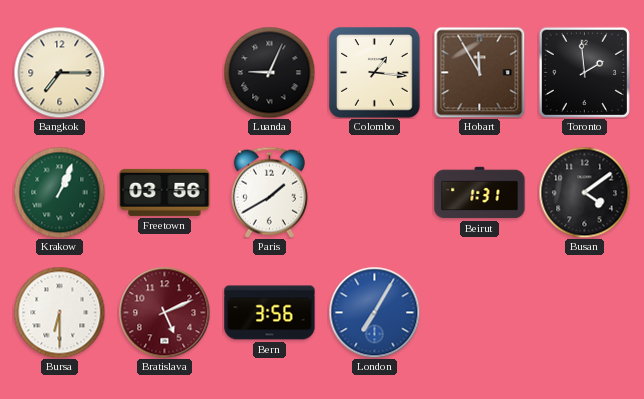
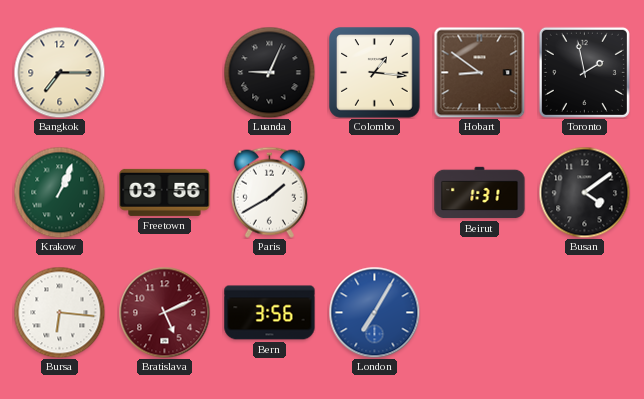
Hobart: 11:55 -> 8:51
Toronto: 1:59 -> 1:58
Bursa: 6:30 -> 6:16
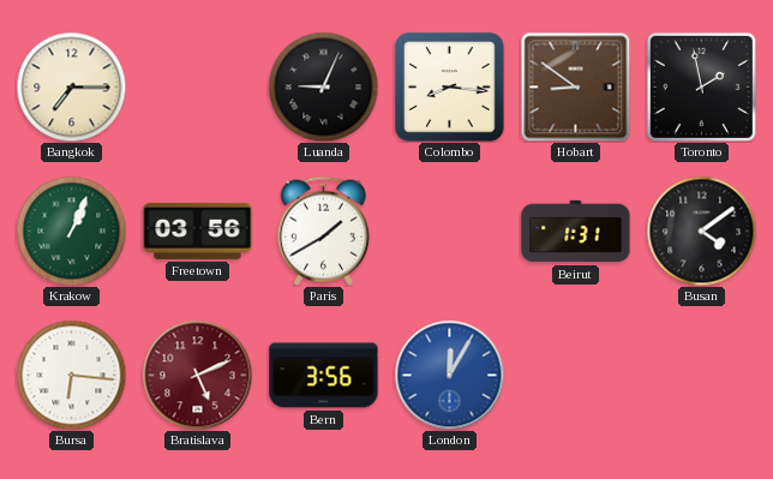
Colombo: 1:16 -> 8:16
London: 7:05 -> 12:05
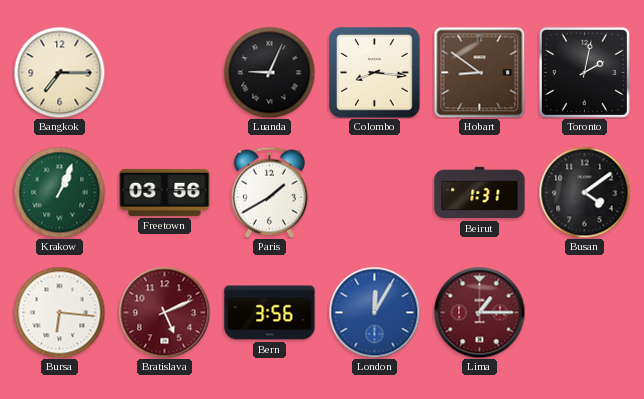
Toronto: 1:58 -> 2:02
Lima: none -> 1:15
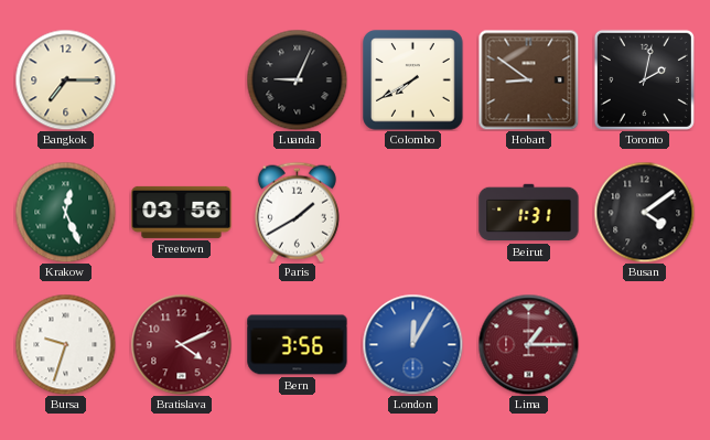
Colombo: 8:16 -> 7:40
Krakow: 1:04 -> 12:26
Bursa: 6:16 -> 9:33
Bratislava: 5:11 -> 4:11
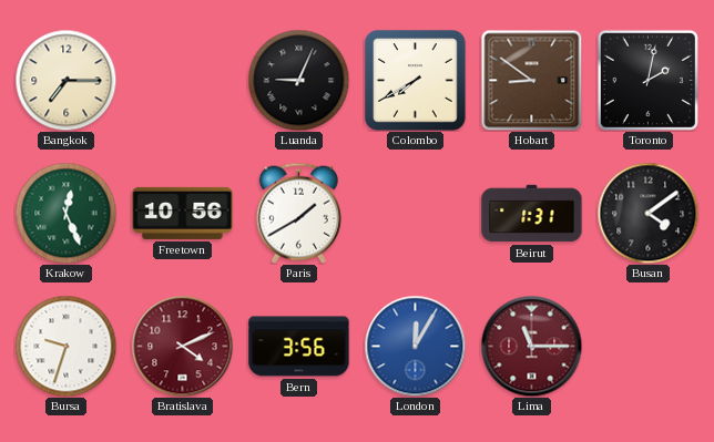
Freetown: 03:56 -> 10:56
Lima: 1:15 -> 11:15
